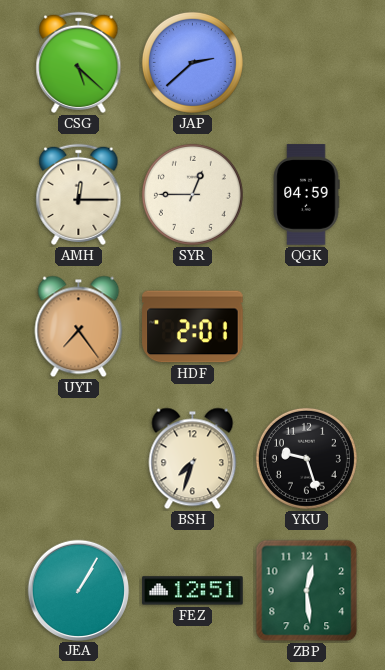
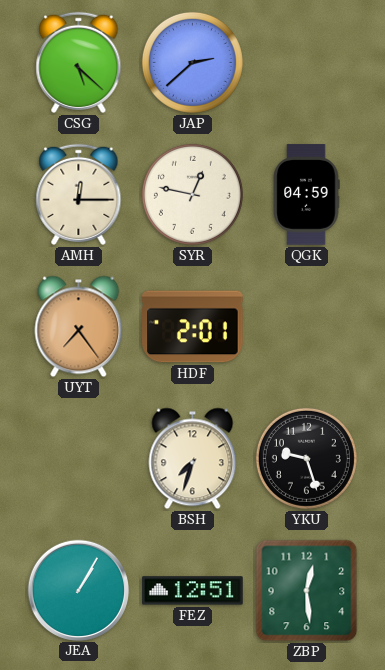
SYR: 12:45 -> 12:47
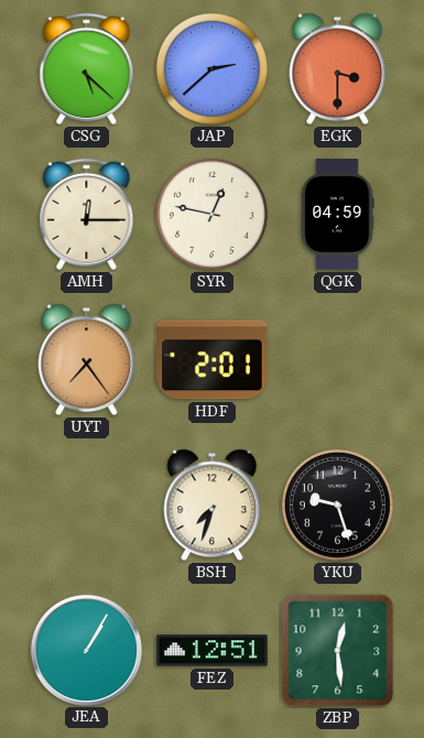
EGK: none -> 3:30
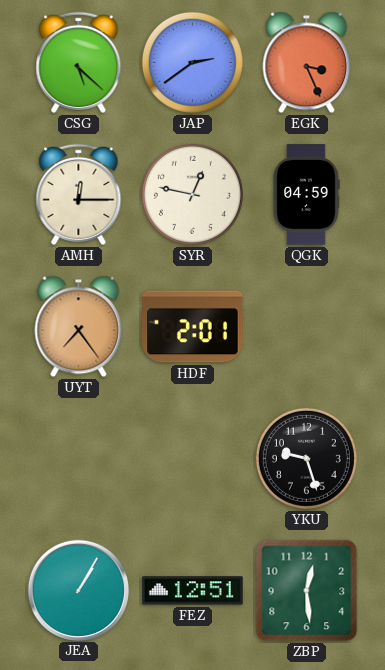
JAP: 2:38 -> 2:39
EGK: 3:30 -> 3:26
BSH: 7:33 -> none
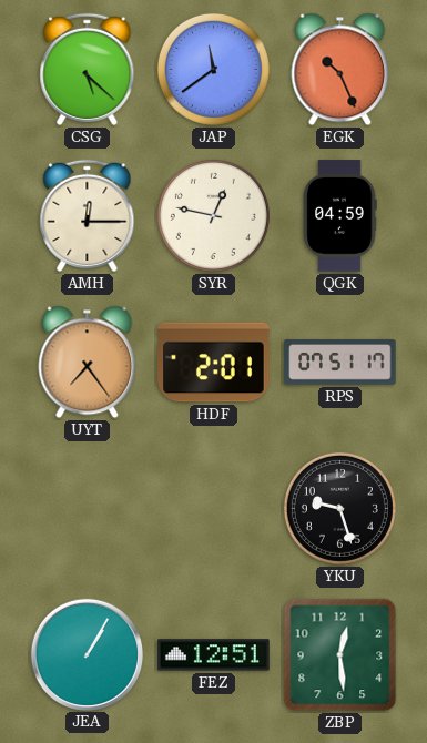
JAP: 2:39 -> 11:39
EGK: 3:26 -> 10:26
RPS: none -> 07:51
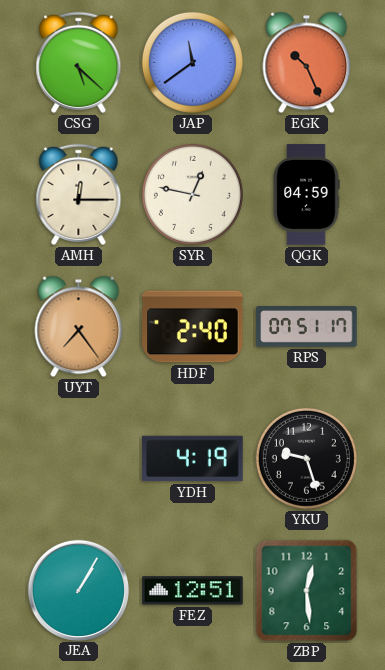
HDF: 2:01 -> 2:40
YDH: none -> 4:19
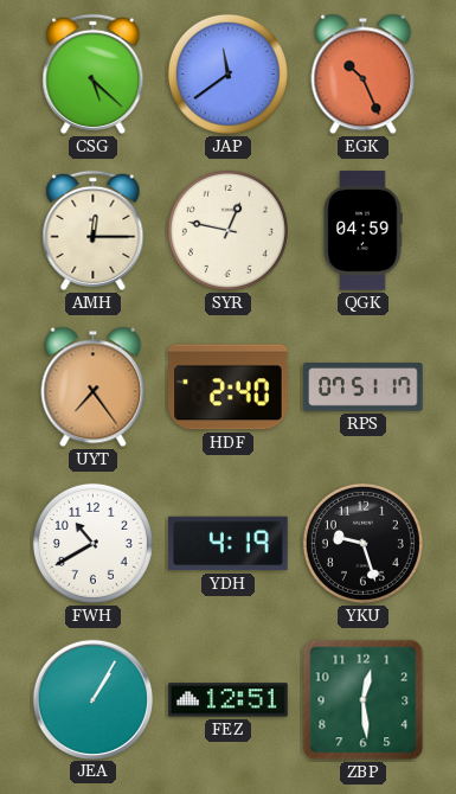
FWH: none -> 10:40
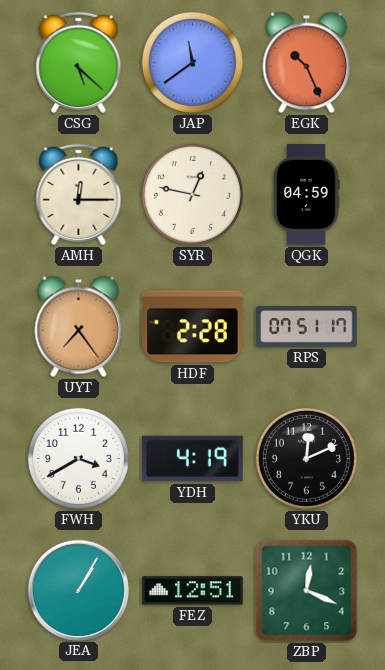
HDF: 2:40 -> 2:28
FWH: 10:40 -> 3:40
YKU: 9:27 -> 12:11
ZBP: 12:29 -> 12:19
